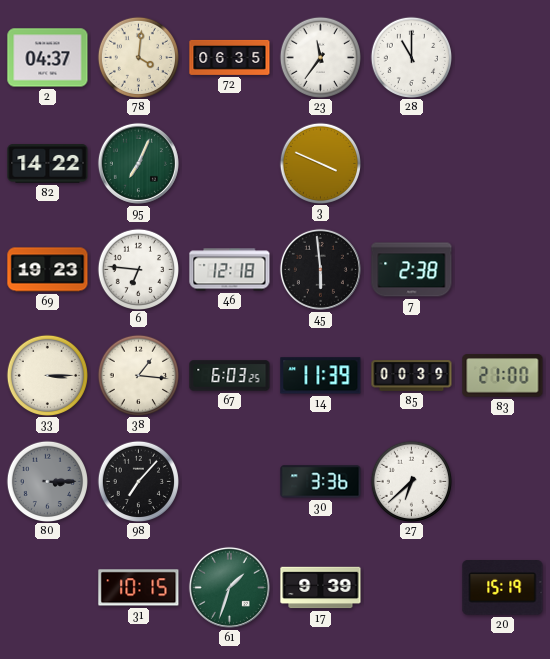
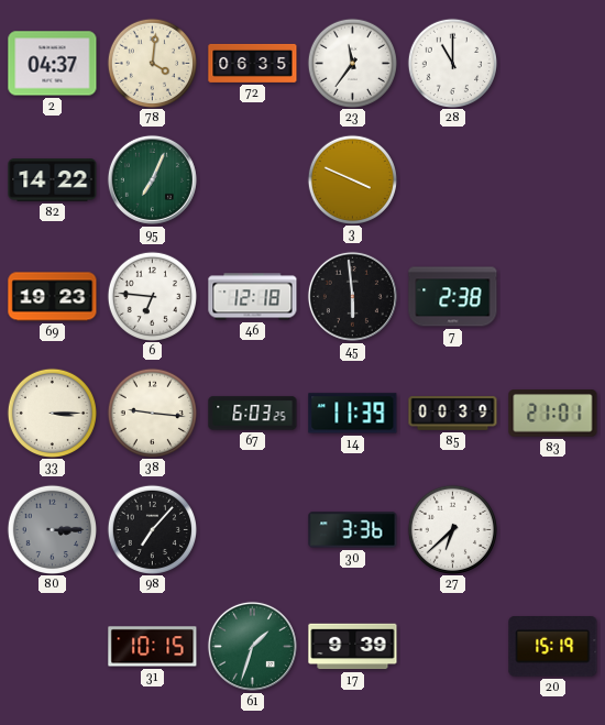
38: 1:16 -> 9:16
83: 21:00 -> 21:01
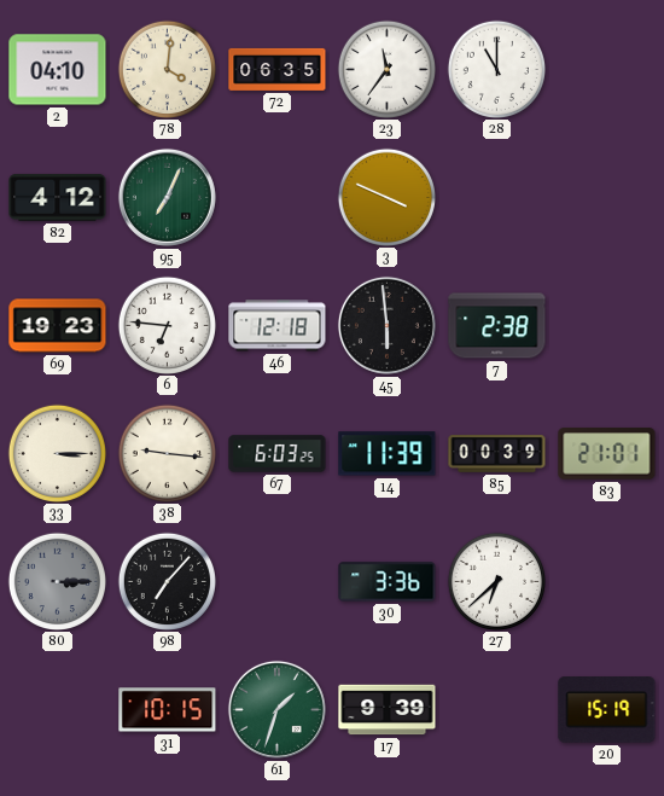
2: 04:37 -> 04:10
82: 14:22 -> 4:12
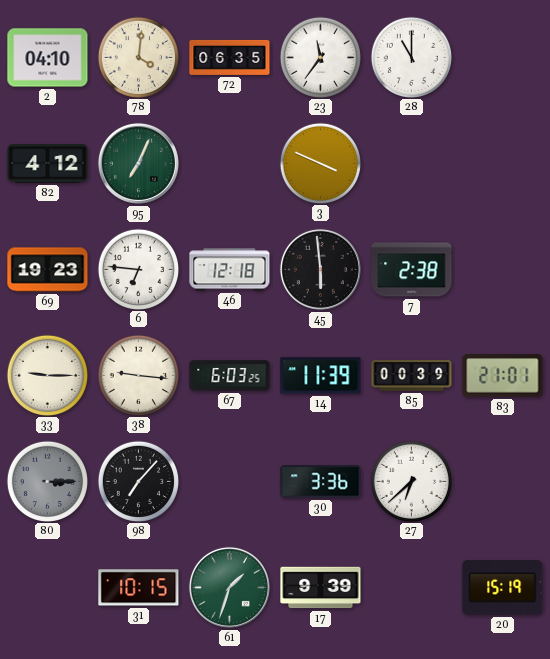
33: 3:15 -> 9:15
